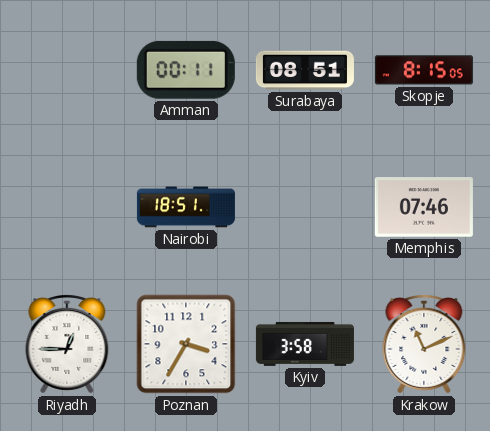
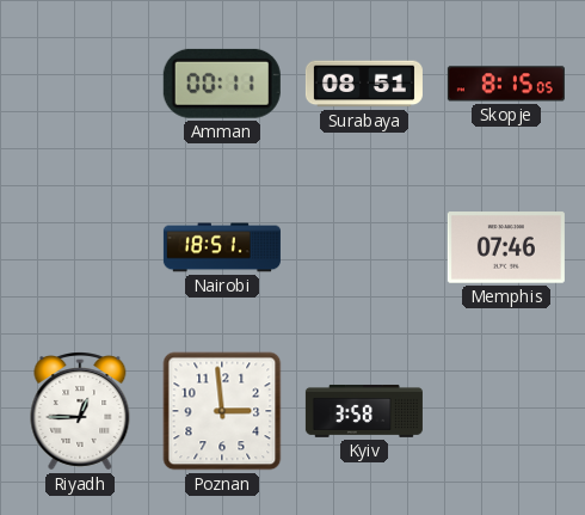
Poznan: 3:35 -> 2:59
Krakow: 11:11 -> none
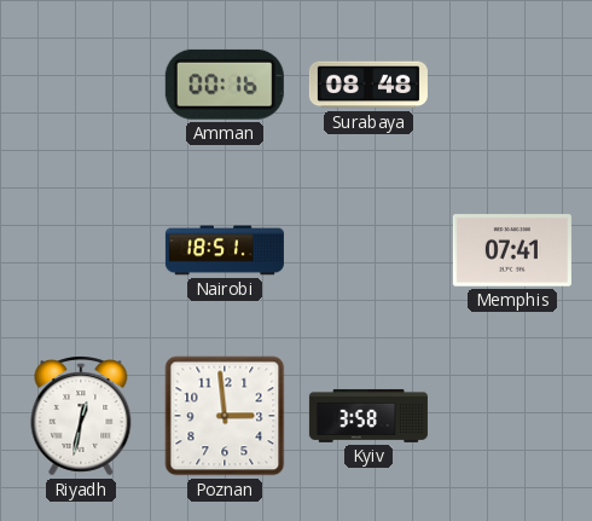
Amman: 00:11 -> 00:16
Surabaya: 08:51 -> 08:48
Skopje: 8:15 -> none
Memphis: 07:46 -> 07:41
Riyadh: 12:45 -> 12:32
